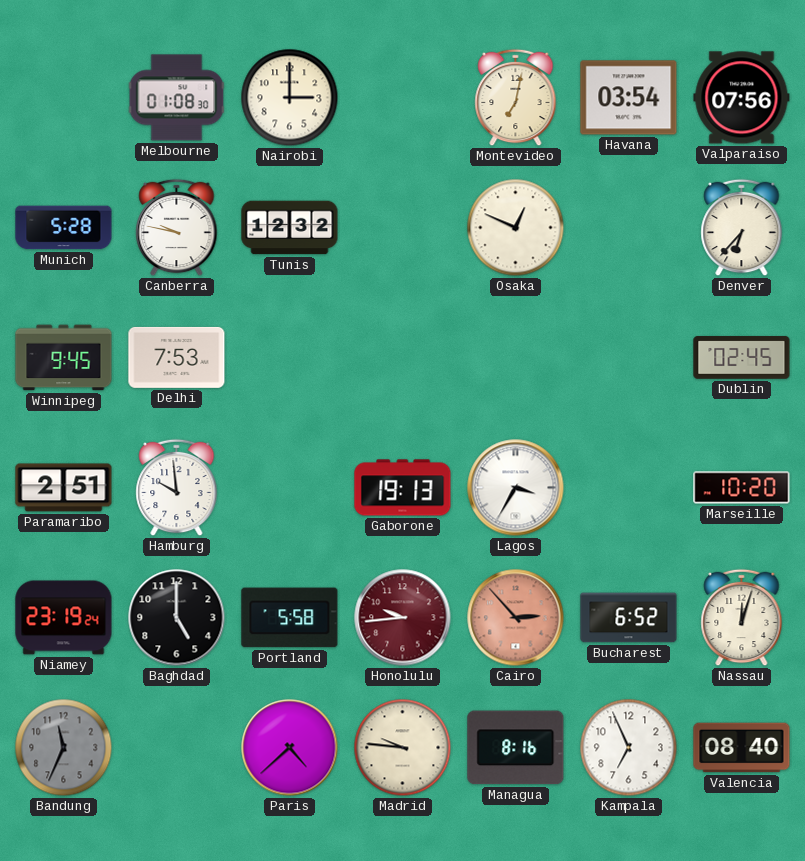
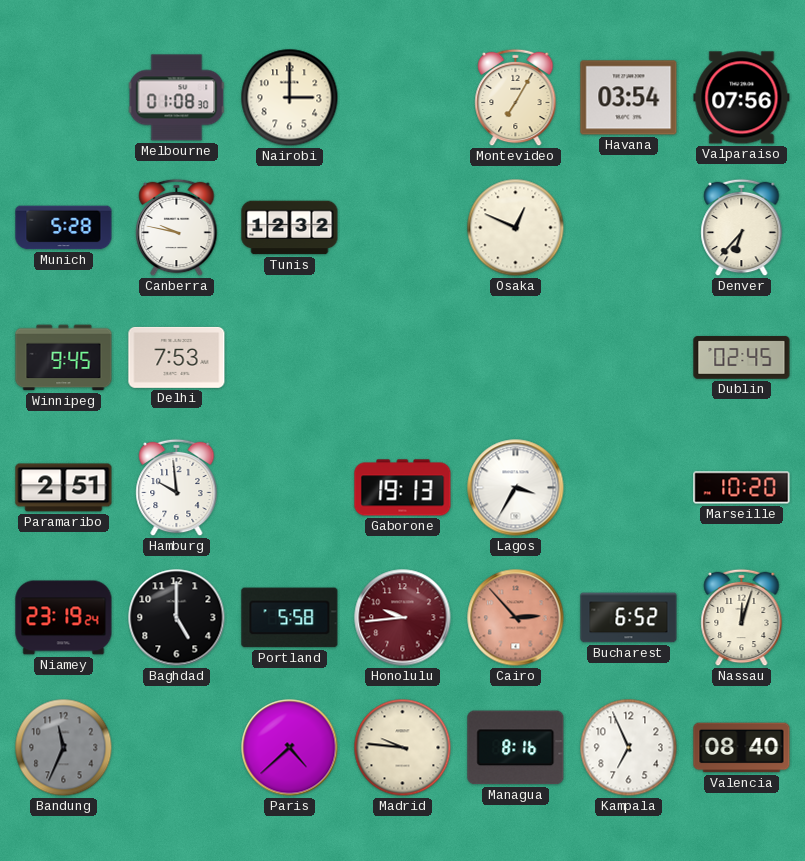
Montevideo: 7:02 -> 7:05
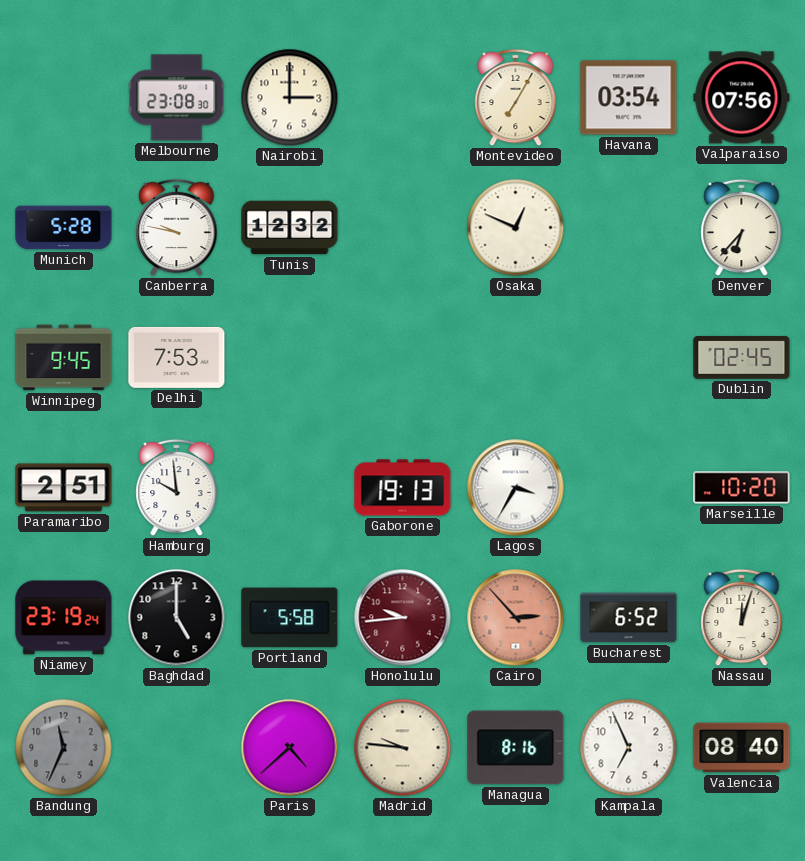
Melbourne: 01:08 -> 23:08
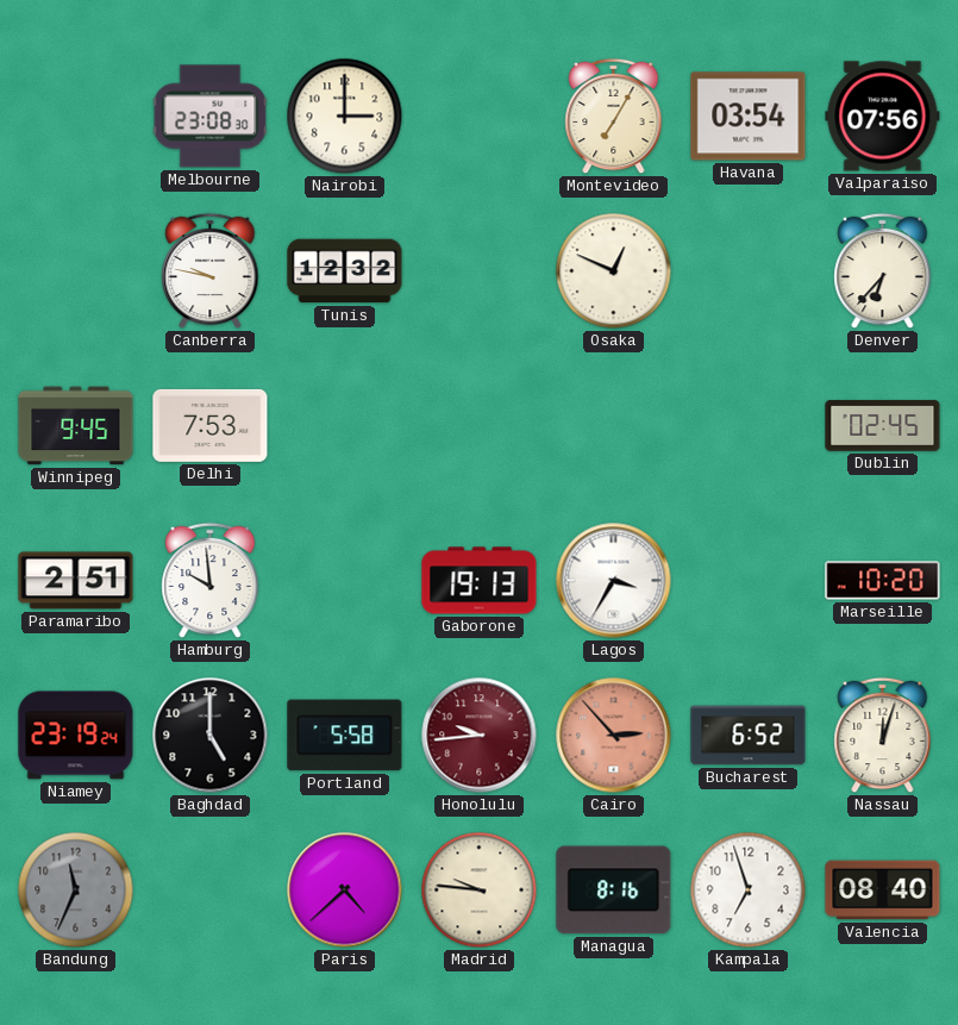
Munich: 5:28 -> none
Kampala: 6:56 -> 6:57
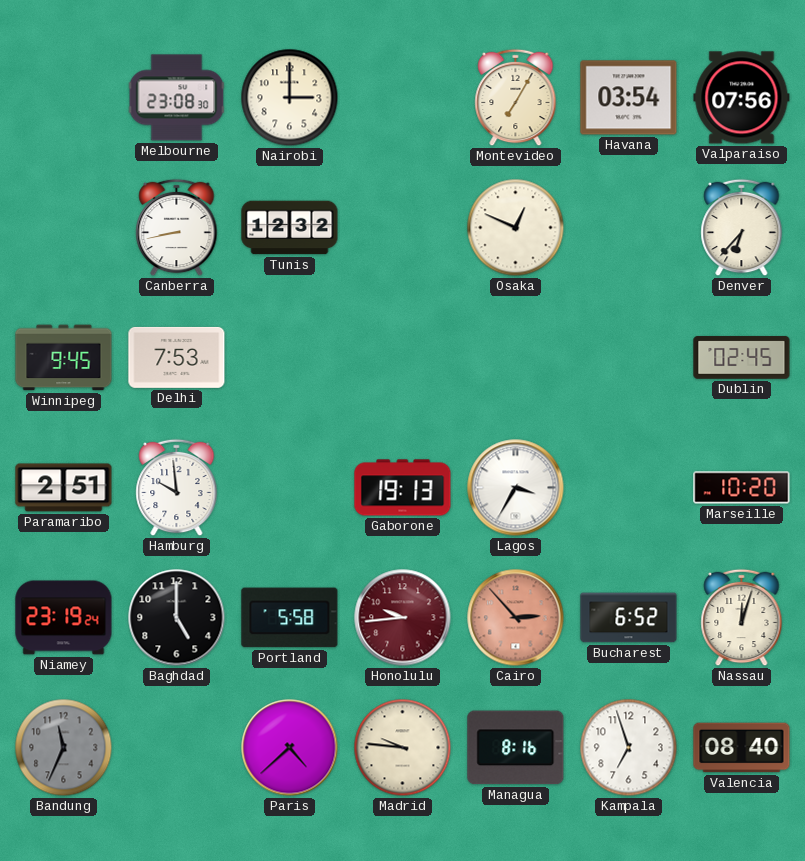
Canberra: 9:47 -> 8:43
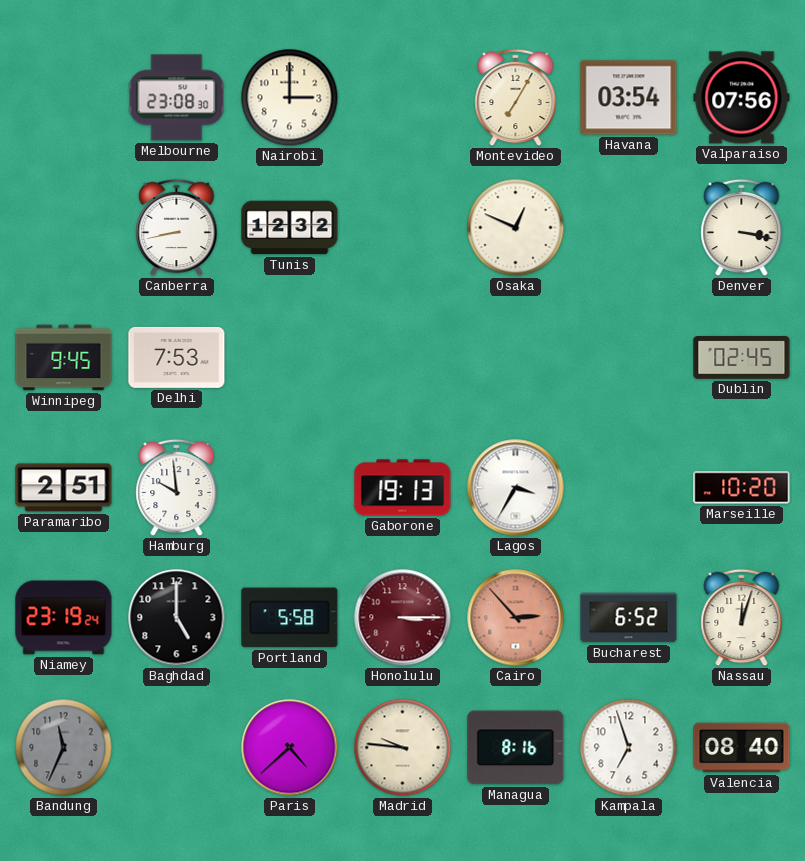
Denver: 6:37 -> 3:17
Honolulu: 9:44 -> 3:15
